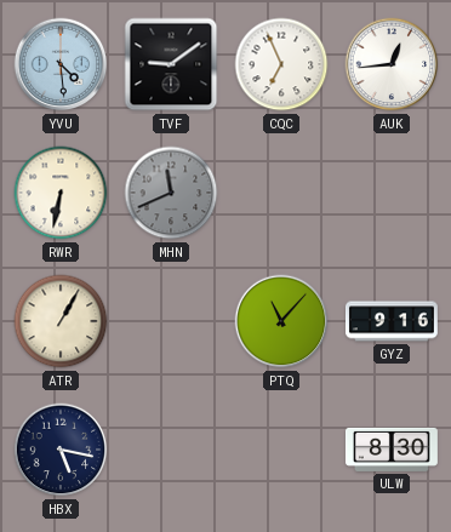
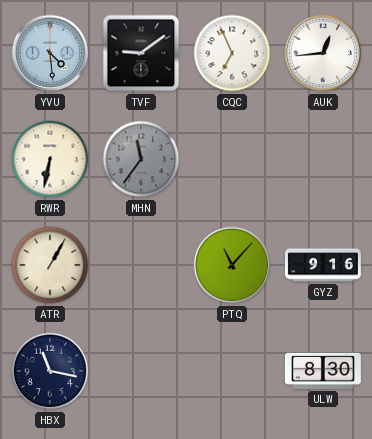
MHN: 11:41 -> 11:36
HBX: 5:17 -> 11:17
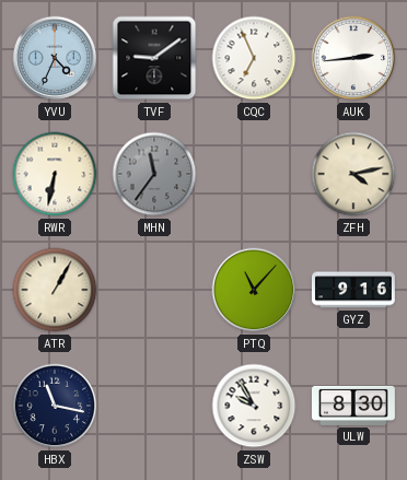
YVU: 4:29 -> 4:34
AUK: 12:44 -> 2:44
ZFH: none -> 4:13
ZSW: none -> 9:55
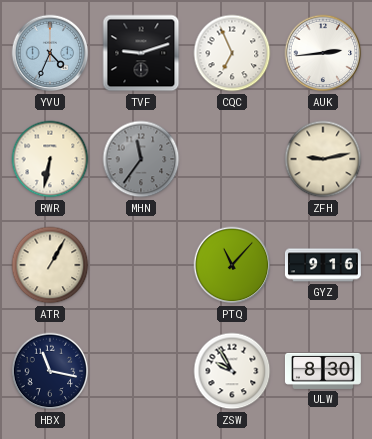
TVF: 9:09 -> 9:12
ZFH: 4:13 -> 9:13
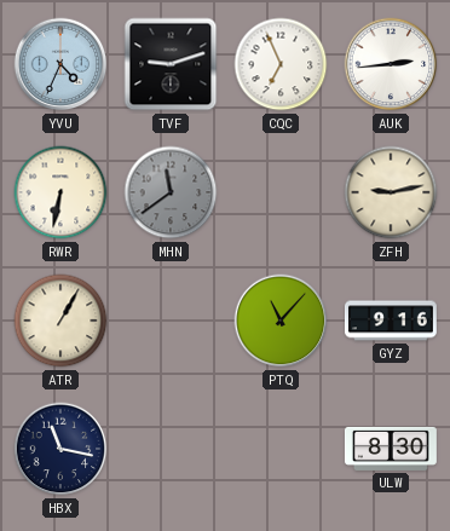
MHN: 11:36 -> 11:39
ZSW: 9:55 -> none
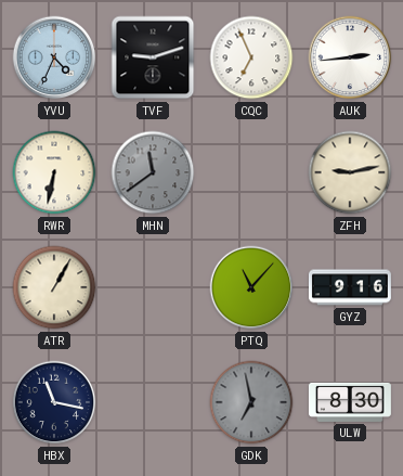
GDK: none -> 6:58
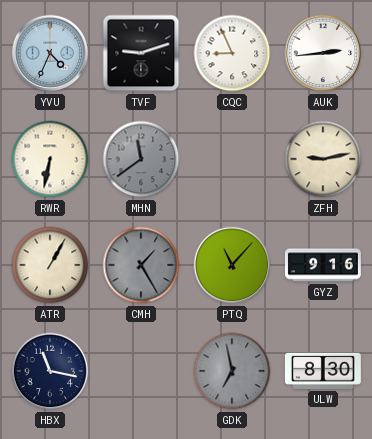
CQC: 6:56 -> 8:56
CMH: none -> 1:25
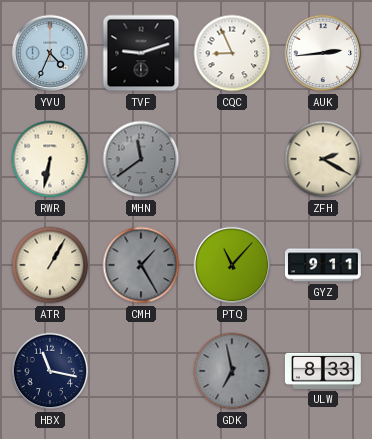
ZFH: 9:13 -> 2:20
GYZ: 9:16 -> 9:11
ULW: 8:30 -> 8:33
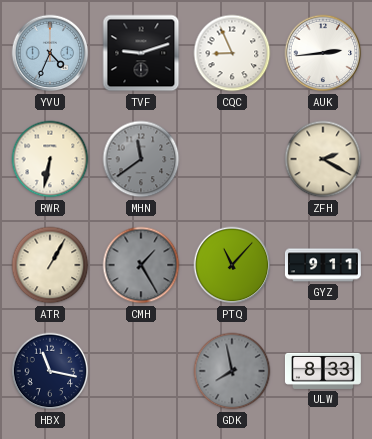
GDK: 6:58 -> 7:58
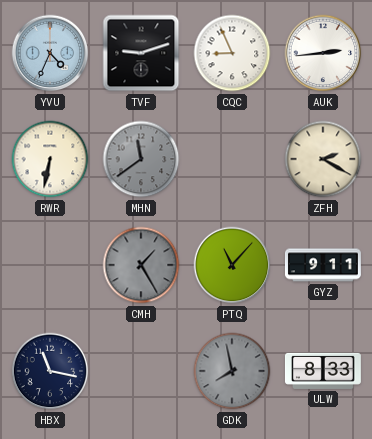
ATR: 1:05 -> none
